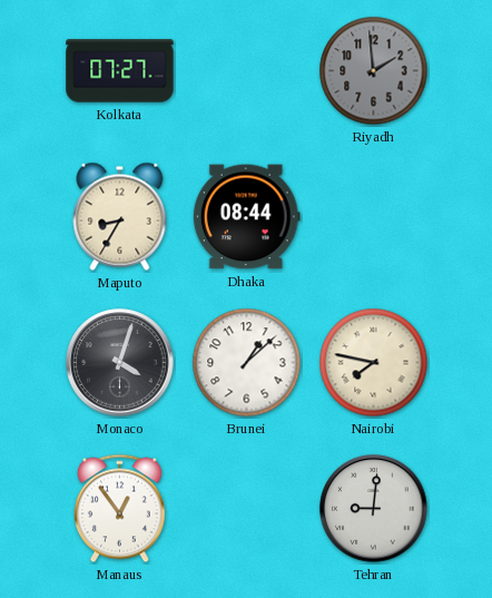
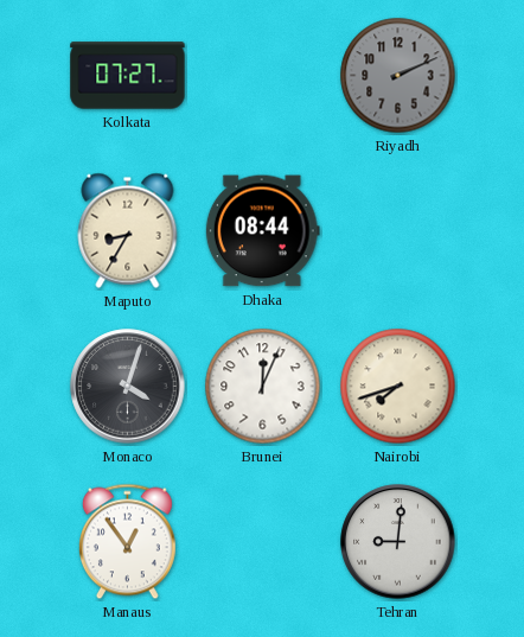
Riyadh: 1:59 -> 2:11
Brunei: 1:08 -> 12:04
Nairobi: 7:47 -> 7:42
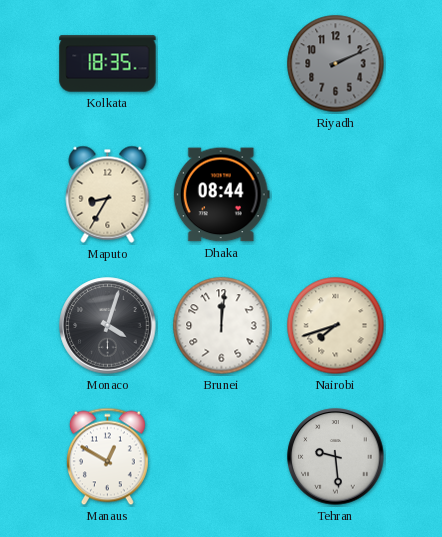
Kolkata: 07:27 -> 18:35
Brunei: 12:04 -> 12:01
Manaus: 12:54 -> 12:50
Tehran: 9:01 -> 9:29
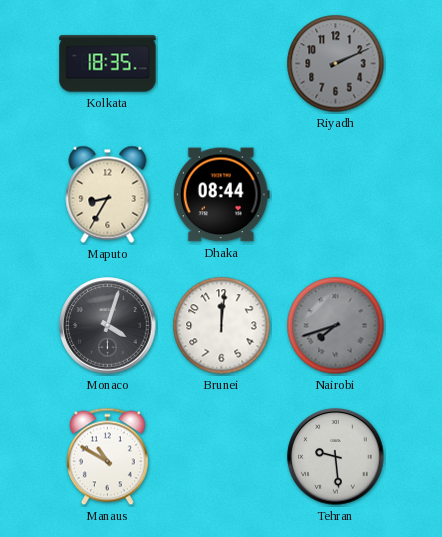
Nairobi dial: cream -> grey
Manaus: 12:50 -> 10:50
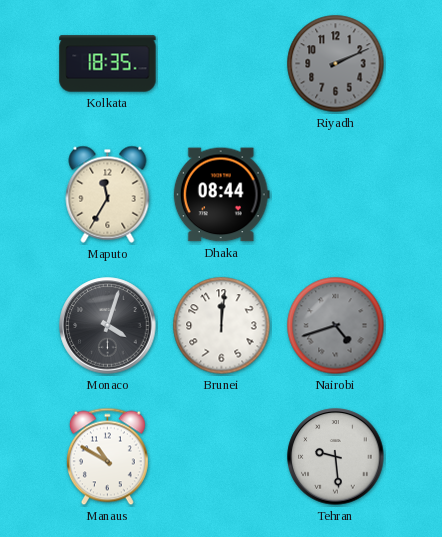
Maputo: 8:35 -> 11:35
Nairobi: 7:42 -> 4:42
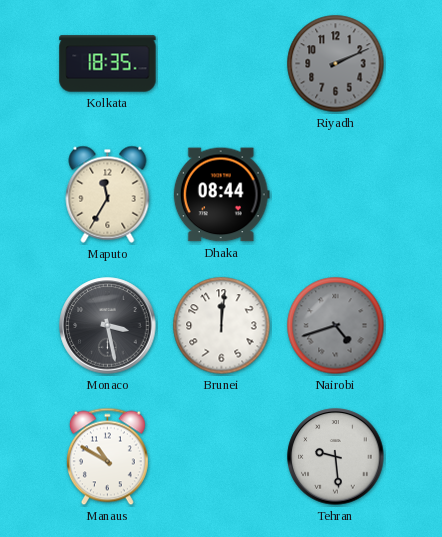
Monaco: 4:03 -> 3:28
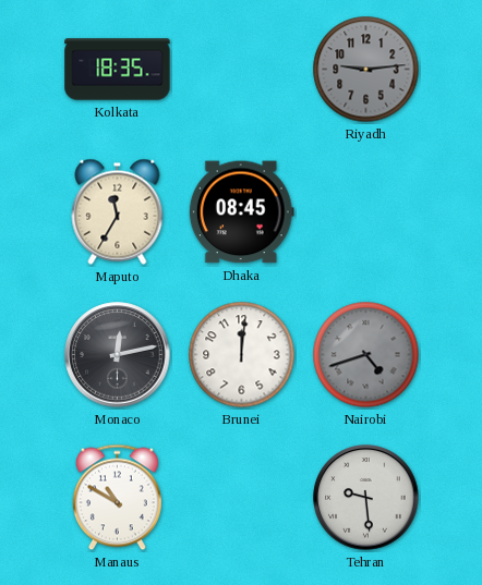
Riyadh: 2:11 -> 9:14
Dhaka: 08:44 -> 08:45
Monaco: 3:28 -> 12:13
